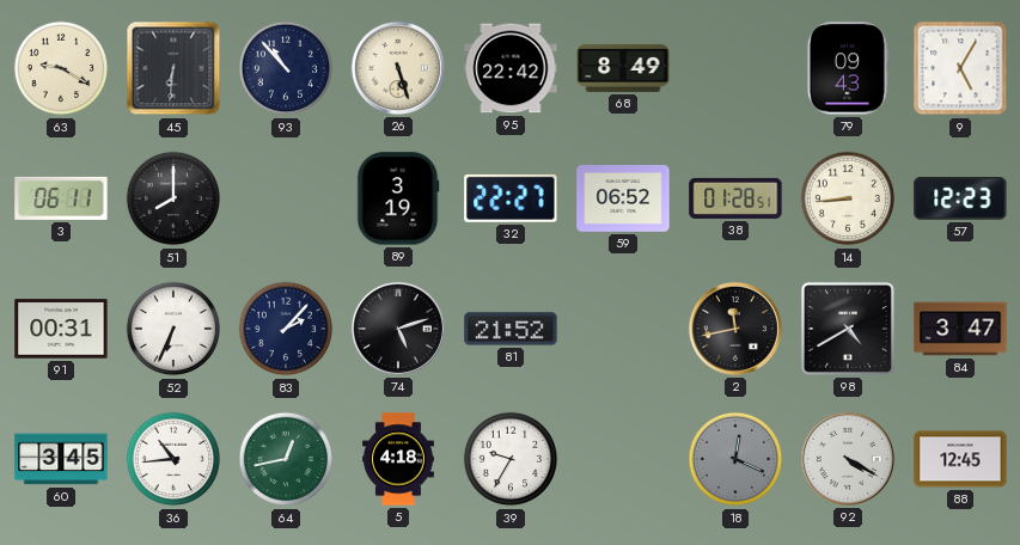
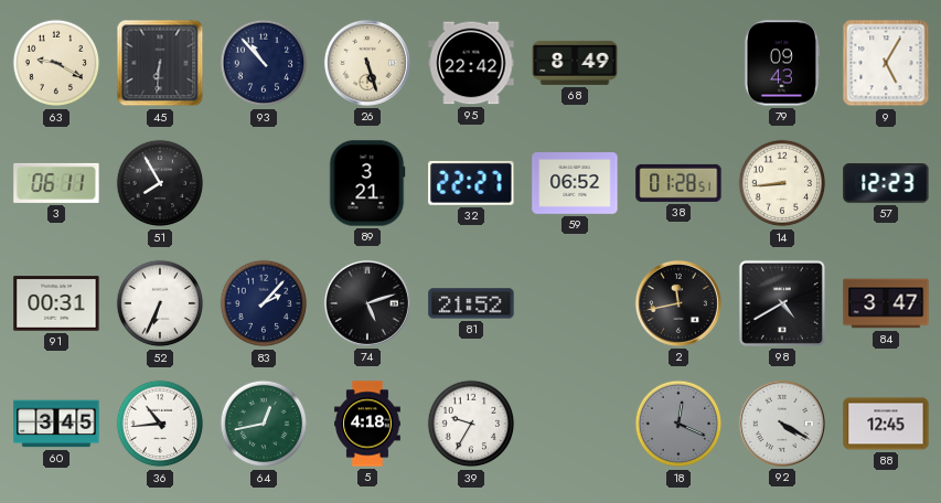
51: 8:00 -> 7:55
89: 3:19 -> 3:21
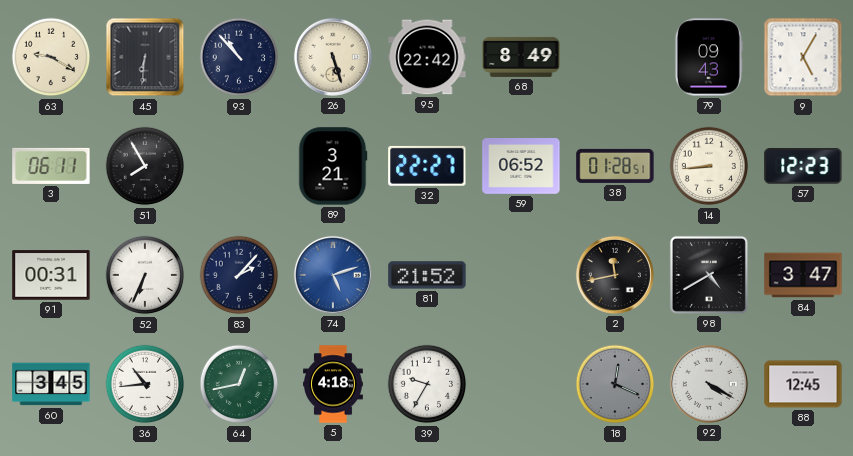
74 dial: black -> blue
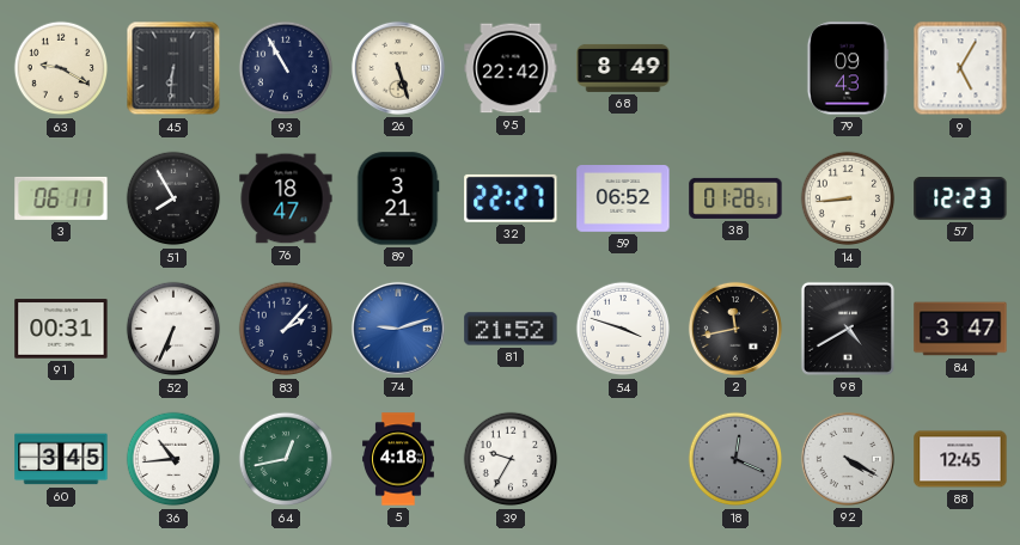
93: 10:53 -> 10:55
76: none -> 18:47
74: 5:12 -> 9:12
54: none -> 3:48
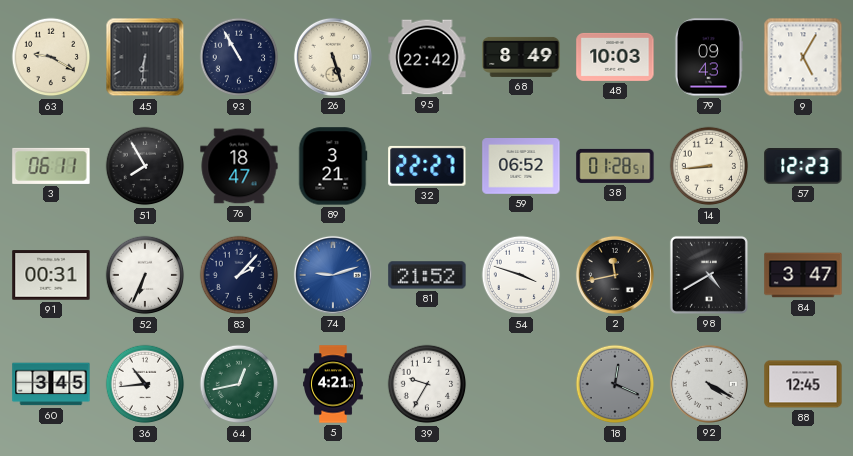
48: none -> 10:03
5: 4:18 -> 4:21
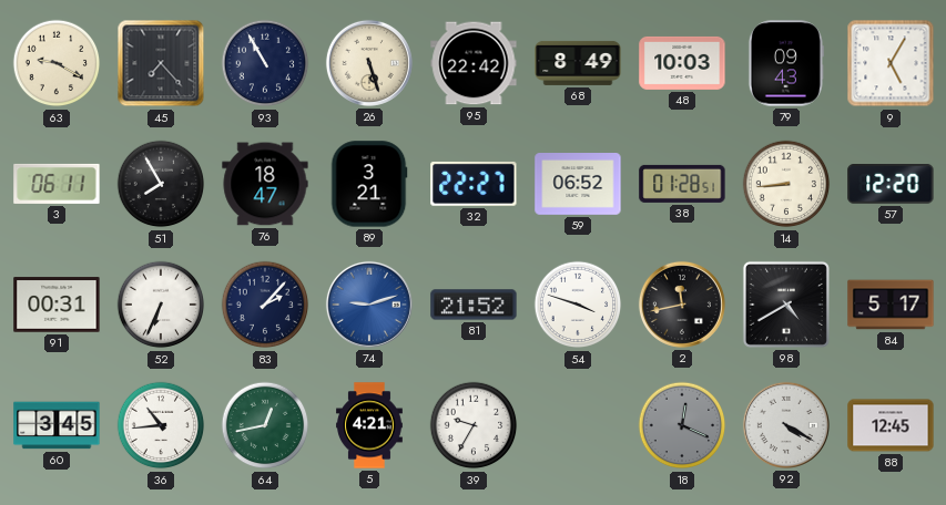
45: 6:31 -> 7:23
57: 12:23 -> 12:20
84: 3:47 -> 5:17
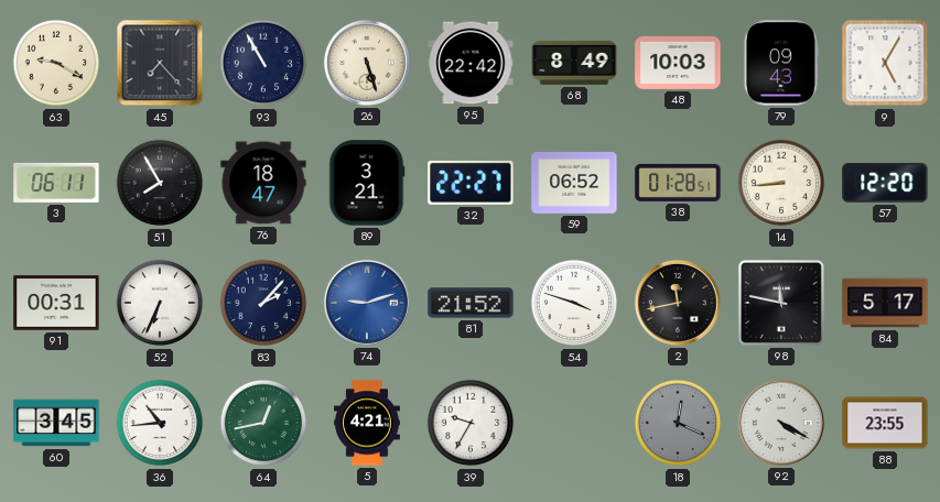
98: 4:40 -> 11:47
88: 12:45 -> 23:55
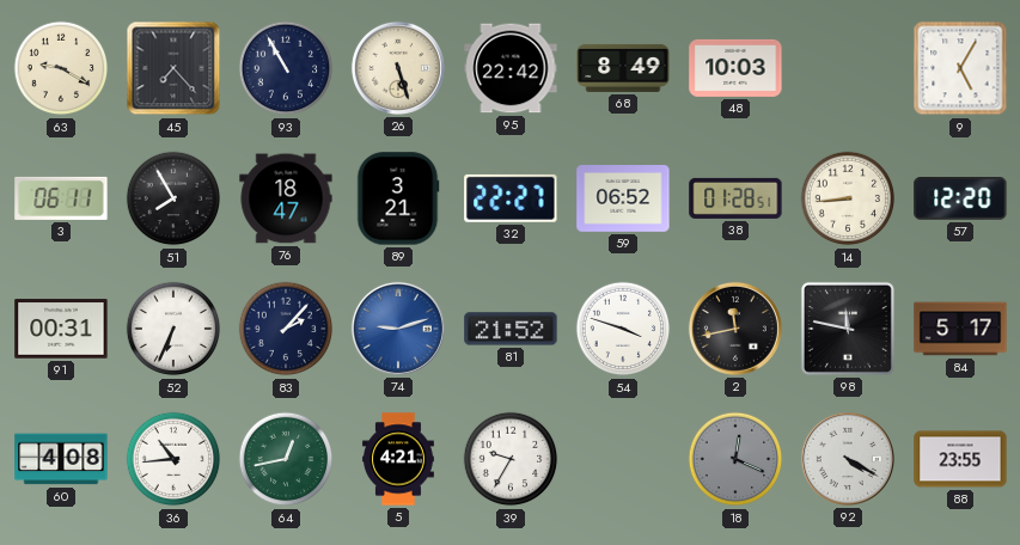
79: 09:43 -> none
60: 3:45 -> 4:08
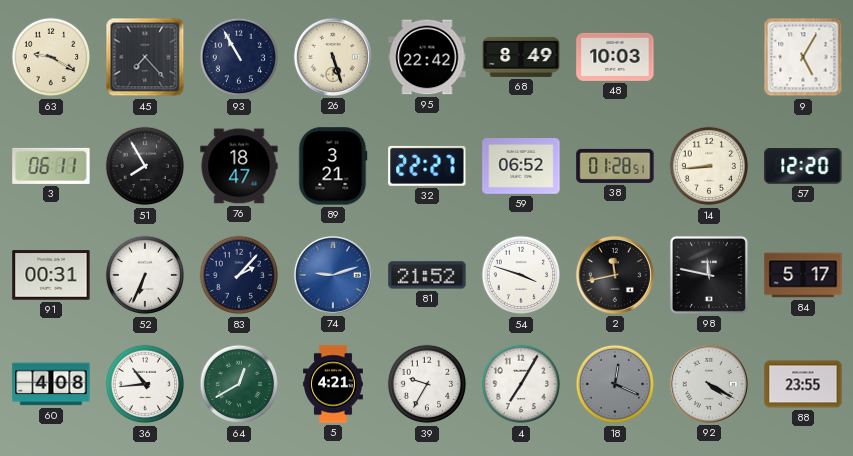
64: 12:43 -> 12:40
4: none -> 7:05
